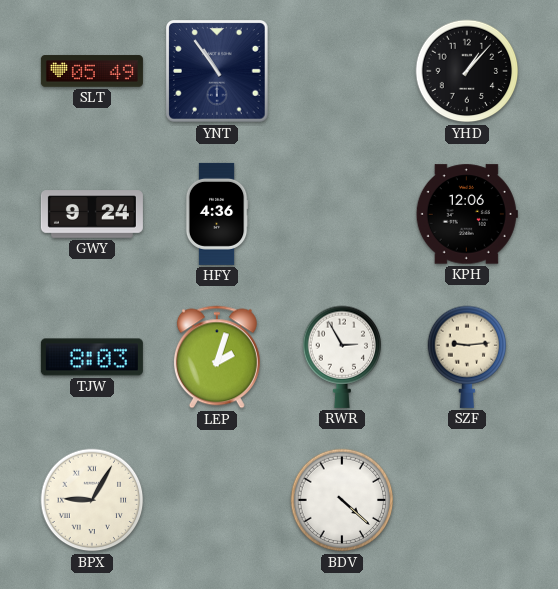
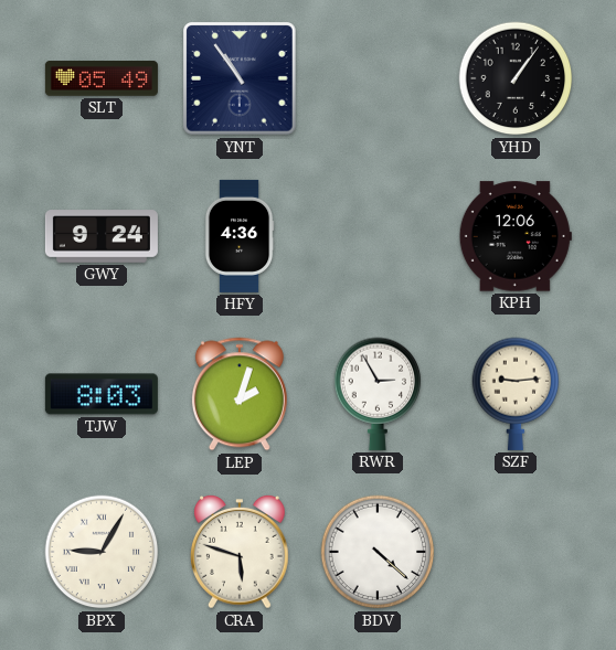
YHD: 1:07 -> 1:06
CRA: none -> 5:48
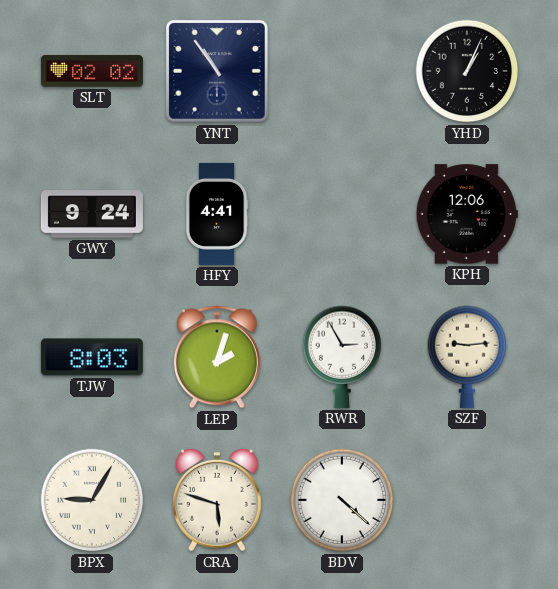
SLT: 05:49 -> 02:02
YHD: 1:06 -> 1:04
HFY: 4:36 -> 4:41
